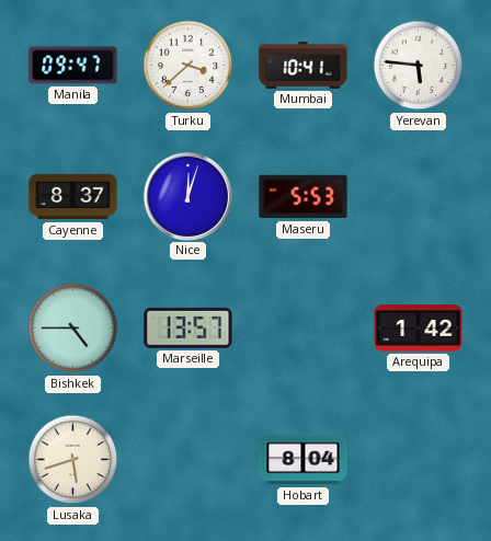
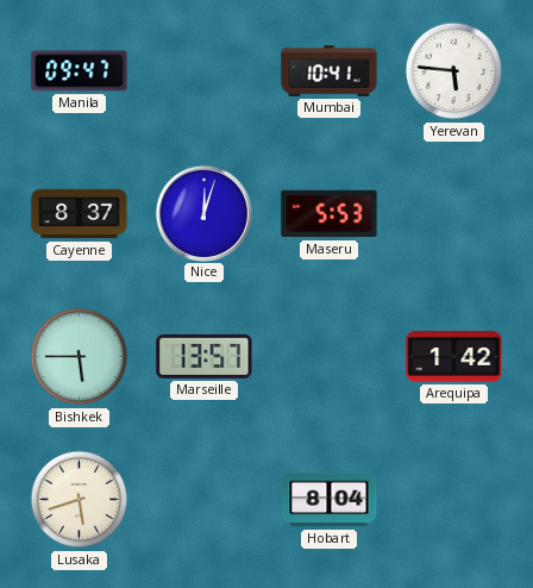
Turku: 3:38 -> none
Bishkek: 4:45 -> 5:45
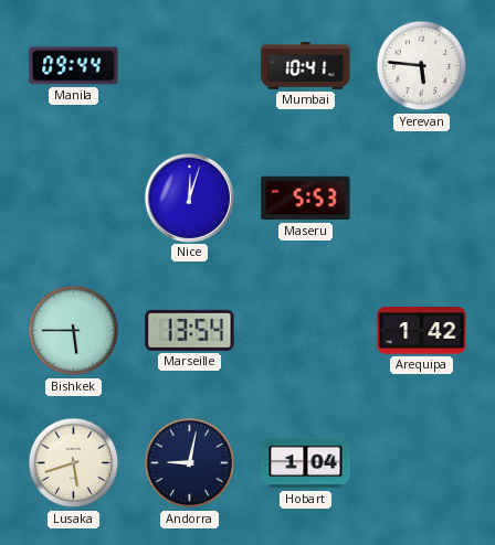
Manila: 09:47 -> 09:44
Cayenne: 8:37 -> none
Marseille: 13:57 -> 13:54
Andorra: none -> 9:02
Hobart: 8:04 -> 1:04
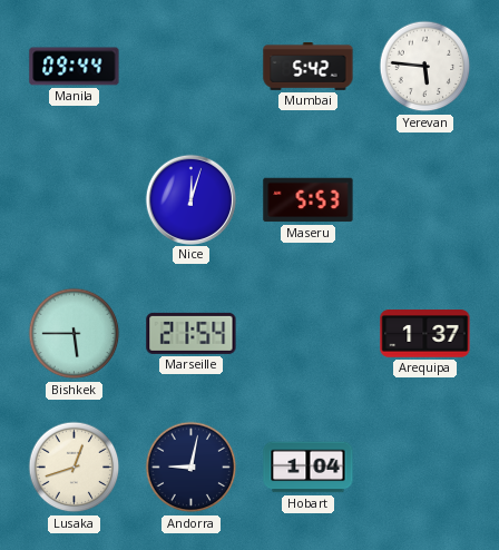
Mumbai: 10:41 -> 5:42
Marseille: 13:54 -> 21:54
Arequipa: 1:42 -> 1:37
Lusaka: 5:42 -> 12:42
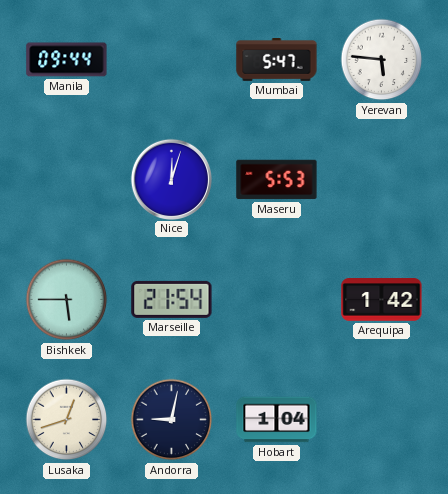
Mumbai: 5:42 -> 5:47
Arequipa: 1:37 -> 1:42
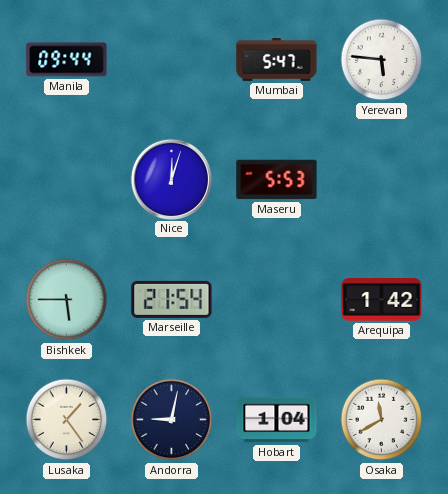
Lusaka: 12:42 -> 1:24
Osaka: none -> 11:40
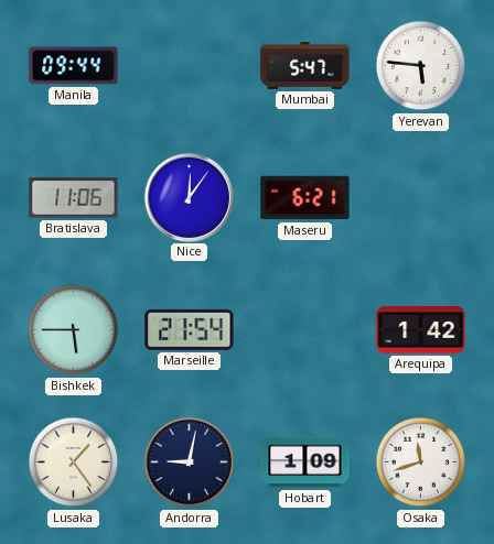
Bratislava: none -> 11:06
Nice: 12:03 -> 12:06
Maseru: 5:53 -> 6:21
Hobart: 1:04 -> 1:09
Osaka: 11:40 -> 11:42
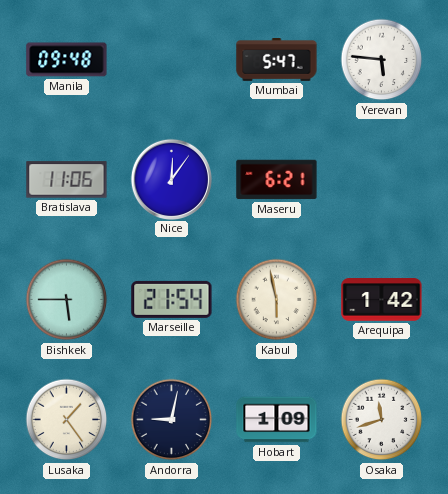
Manila: 09:44 -> 09:48
Kabul: none -> 5:58
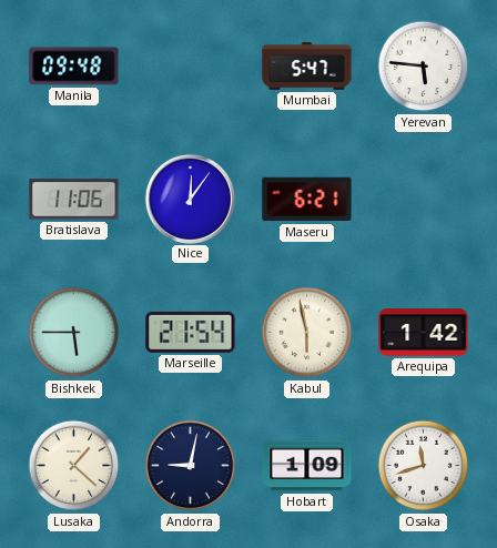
Lusaka: 1:24 -> 1:22
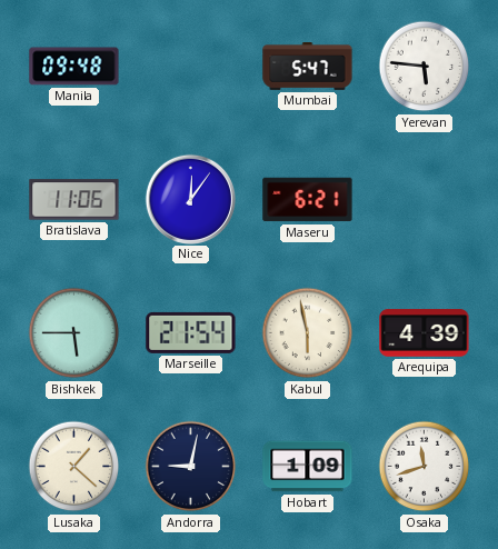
Arequipa: 1:42 -> 4:39
